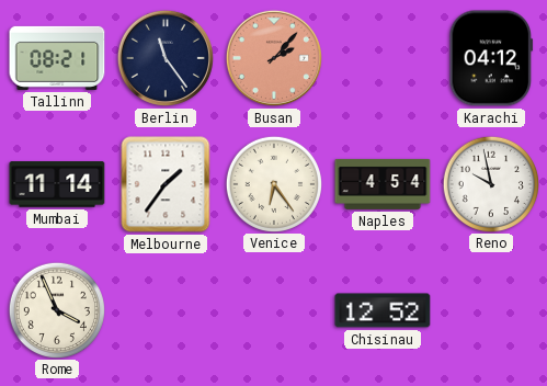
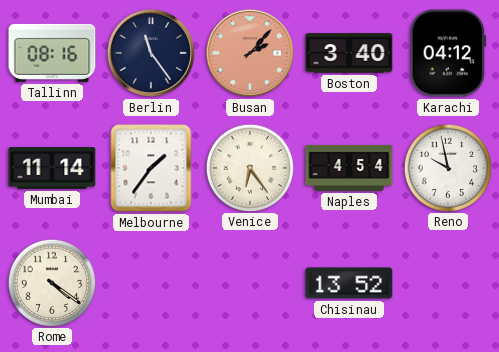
Tallinn: 08:21 -> 08:16
Boston: none -> 3:40
Rome: 3:56 -> 4:21
Chisinau: 12:52 -> 13:52
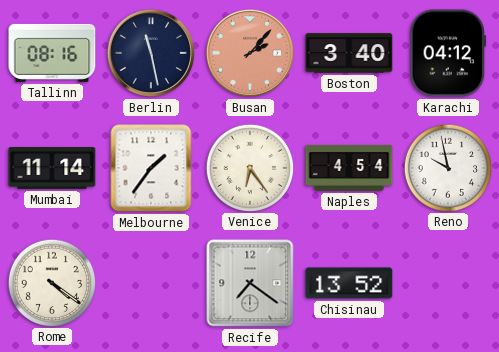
Berlin: 11:24 -> 11:28
Recife: none -> 7:21
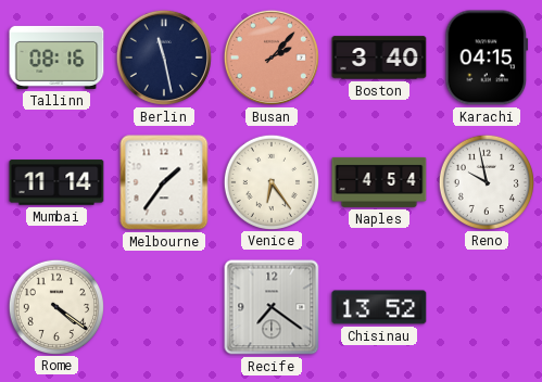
Karachi: 04:12 -> 04:15
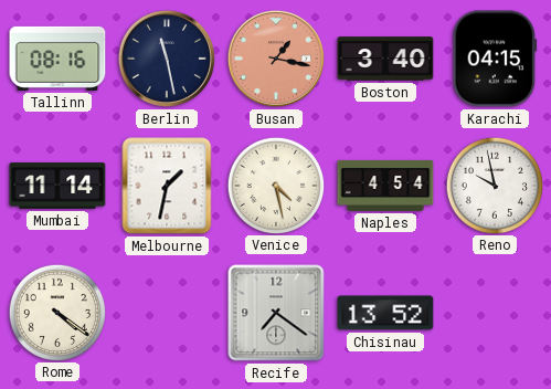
Busan: 2:07 -> 1:17
Melbourne: 1:36 -> 1:32
Venice: 6:24 -> 4:28
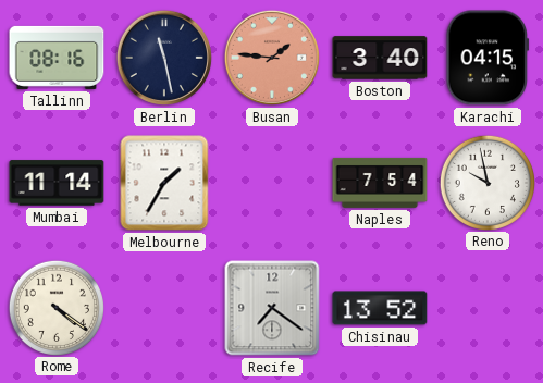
Busan: 1:17 -> 1:46
Melbourne: 1:32 -> 1:35
Venice: 4:28 -> none
Naples: 4:54 -> 7:54
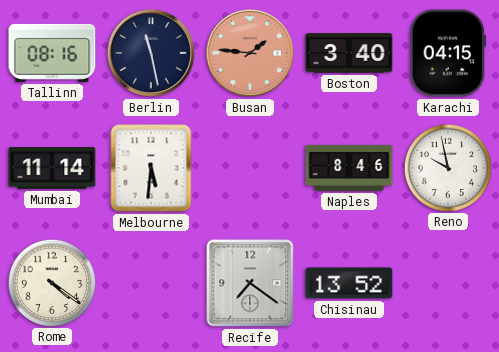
Melbourne: 1:35 -> 5:31
Naples: 7:54 -> 8:46
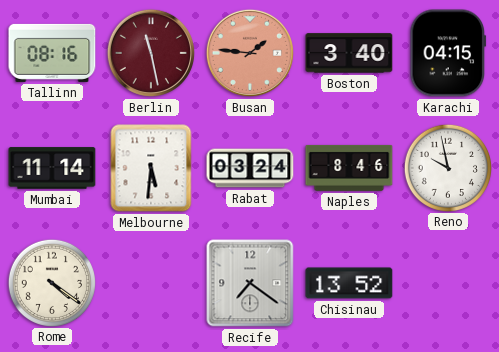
Berlin dial: navy -> burgundy
Rabat: none -> 03:24
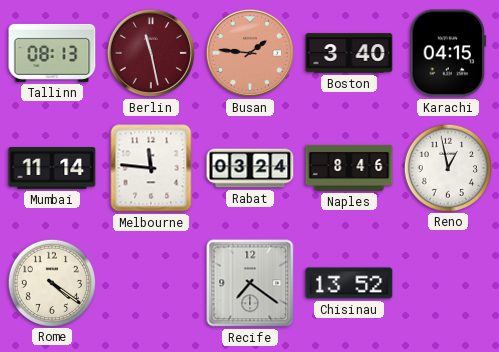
Tallinn: 08:16 -> 08:13
Melbourne: 5:31 -> 11:46
Reno: 9:58 -> 12:58
